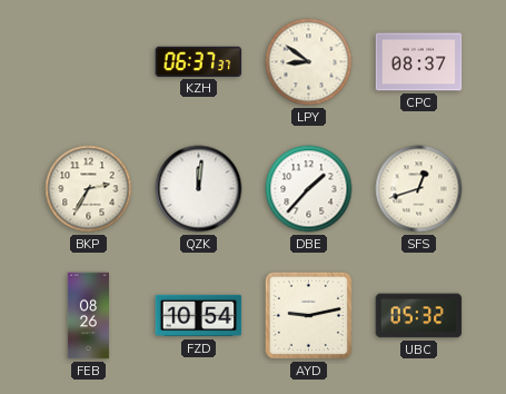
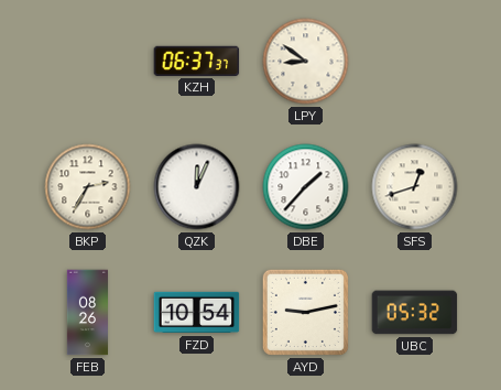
CPC: 08:37 -> none
QZK: 12:01 -> 12:04
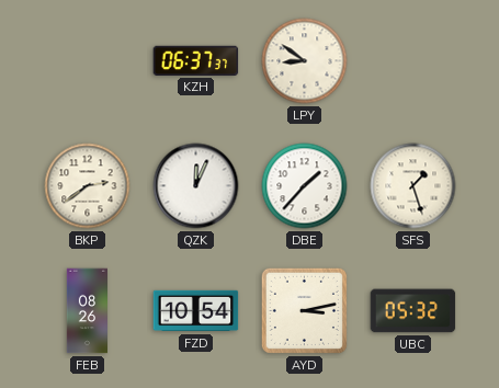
BKP: 2:35 -> 2:39
SFS: 12:42 -> 1:27
AYD: 9:13 -> 3:13
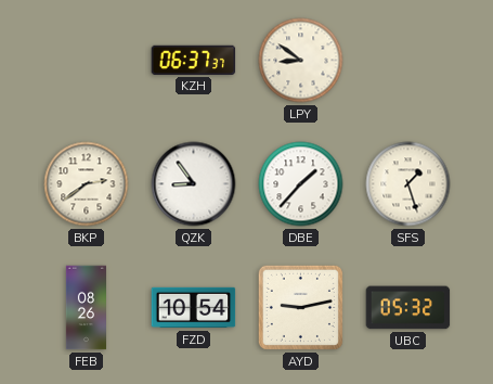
QZK: 12:04 -> 8:54
AYD: 3:13 -> 9:13
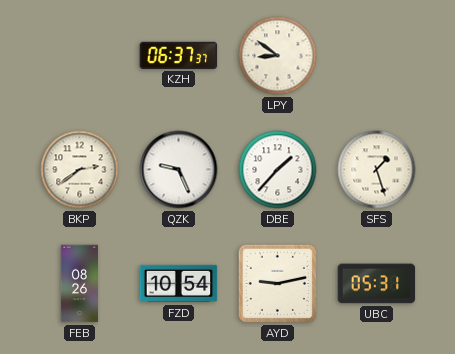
QZK: 8:54 -> 9:26
UBC: 05:32 -> 05:31
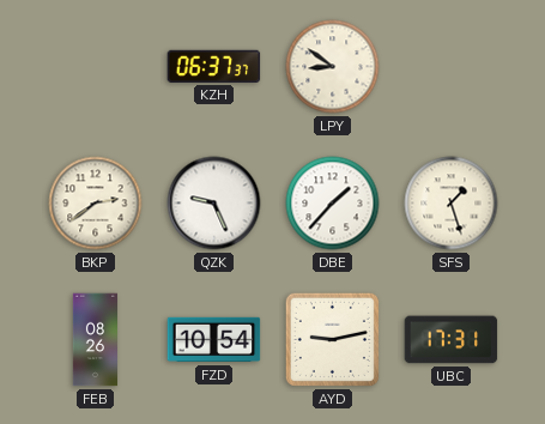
UBC: 05:31 -> 17:31
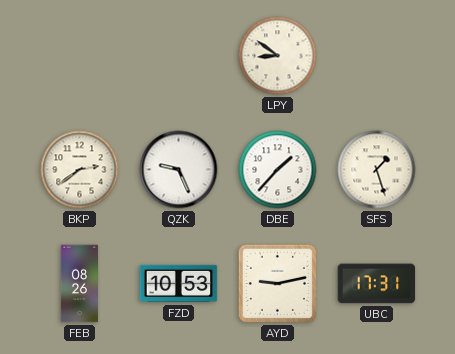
KZH: 06:37 -> none
FZD: 10:54 -> 10:53
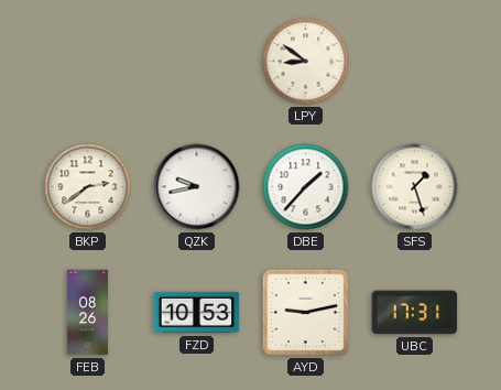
QZK: 9:26 -> 9:43
